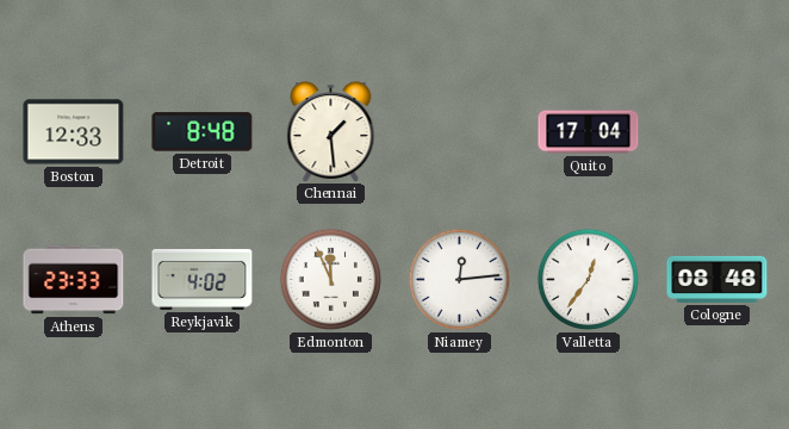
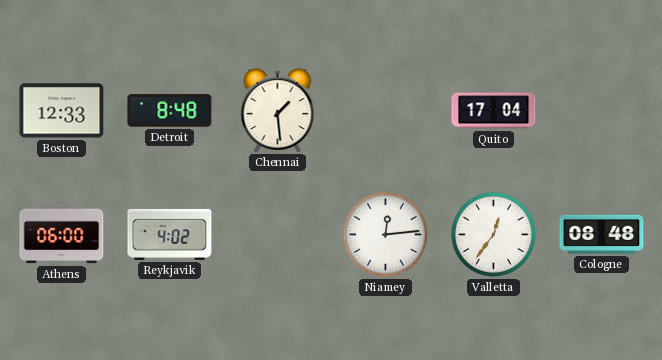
Athens: 23:33 -> 06:00
Edmonton: 11:56 -> none
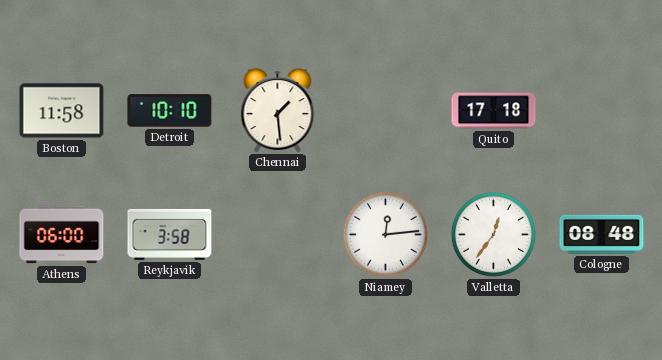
Boston: 12:33 -> 11:58
Detroit: 8:48 -> 10:10
Quito: 17:04 -> 17:18
Reykjavik: 4:02 -> 3:58
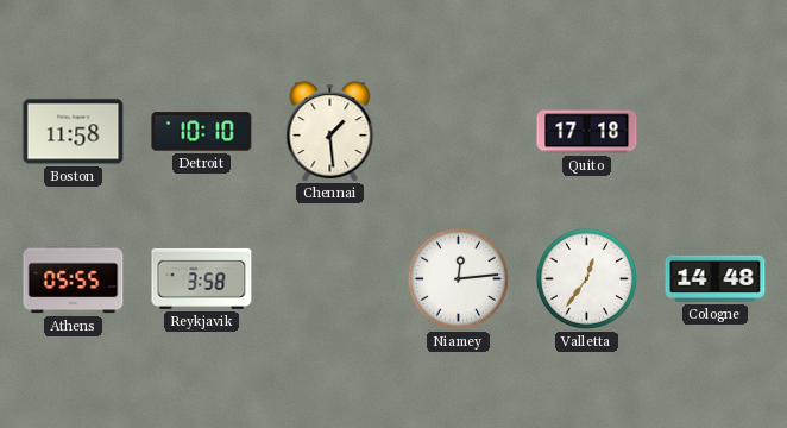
Athens: 06:00 -> 05:55
Cologne: 08:48 -> 14:48
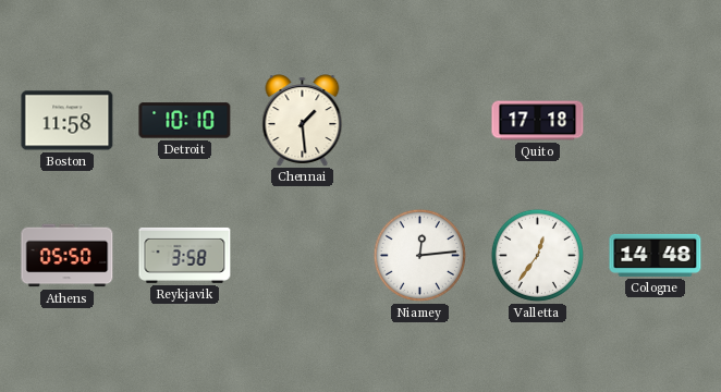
Athens: 05:55 -> 05:50
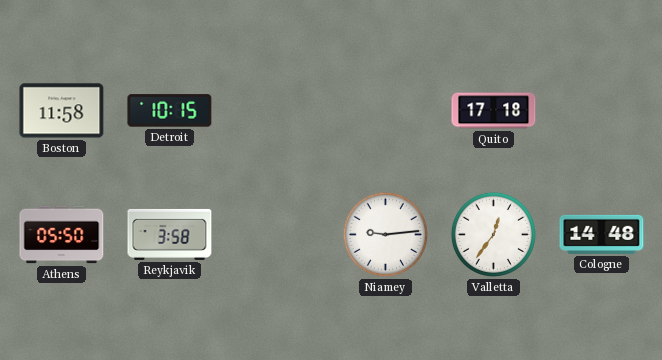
Detroit: 10:10 -> 10:15
Chennai: 1:29 -> none
Niamey: 12:14 -> 9:14
